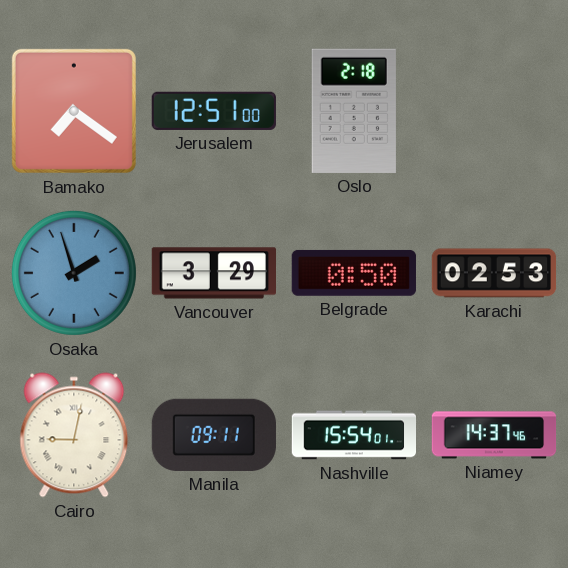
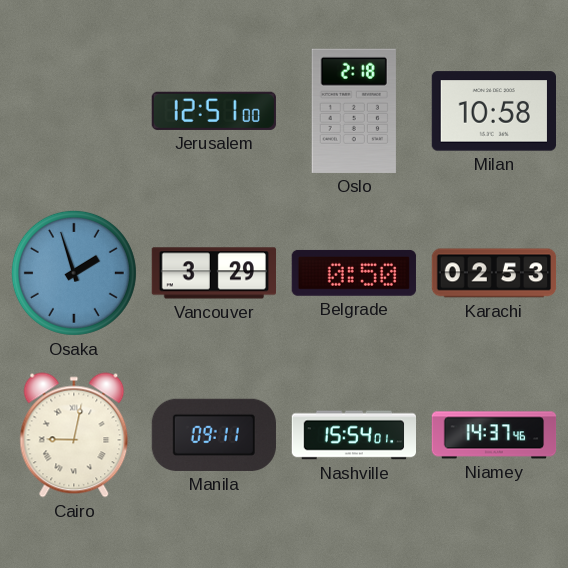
Bamako: 7:21 -> none
Milan: none -> 10:58
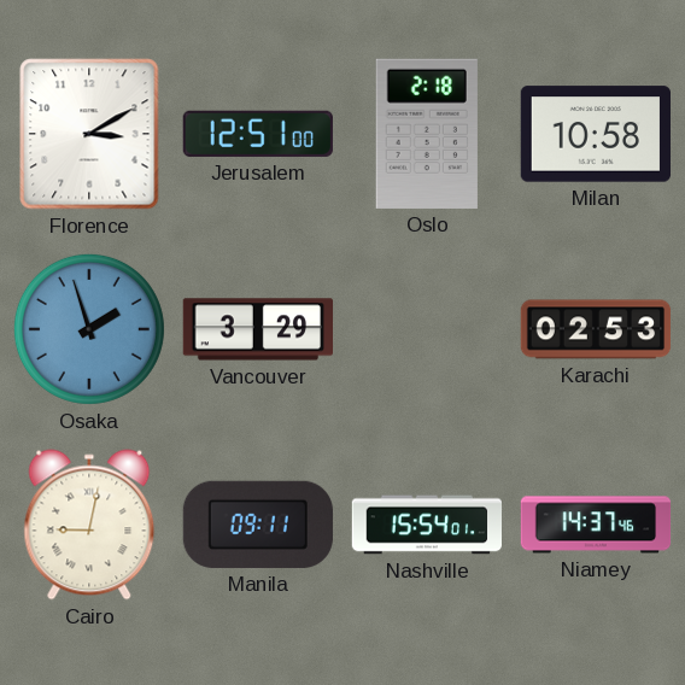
Florence: none -> 3:10
Belgrade: 0:50 -> none
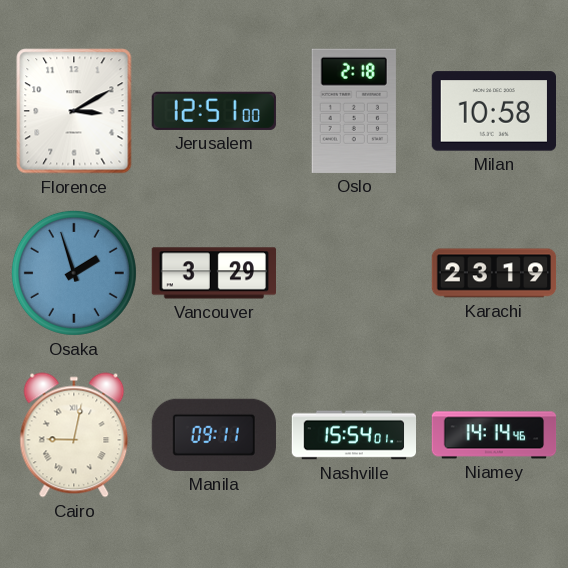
Karachi: 02:53 -> 23:19
Niamey: 14:37 -> 14:14
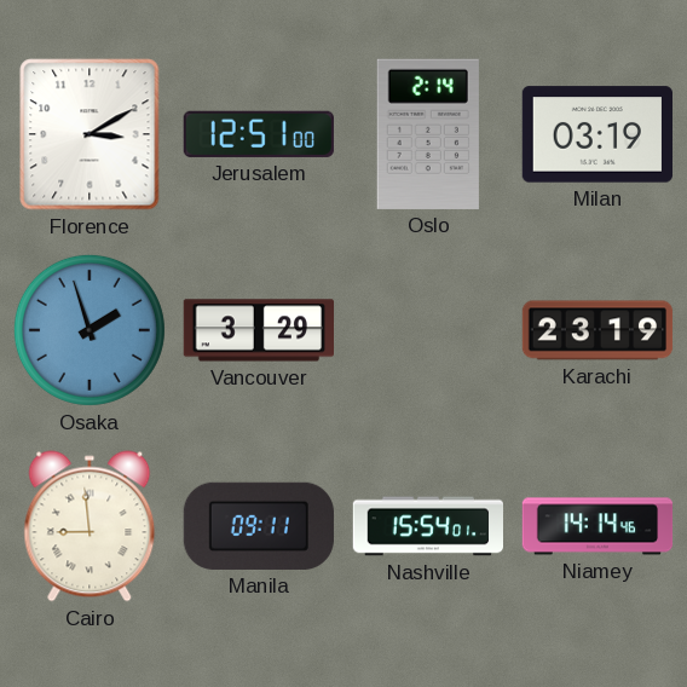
Oslo: 2:18 -> 2:14
Milan: 10:58 -> 03:19
Cairo: 9:02 -> 8:59
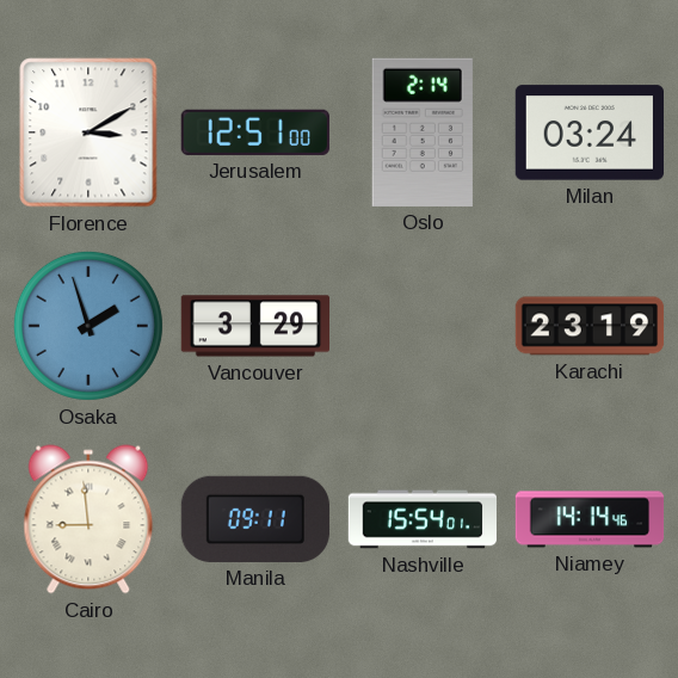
Milan: 03:19 -> 03:24
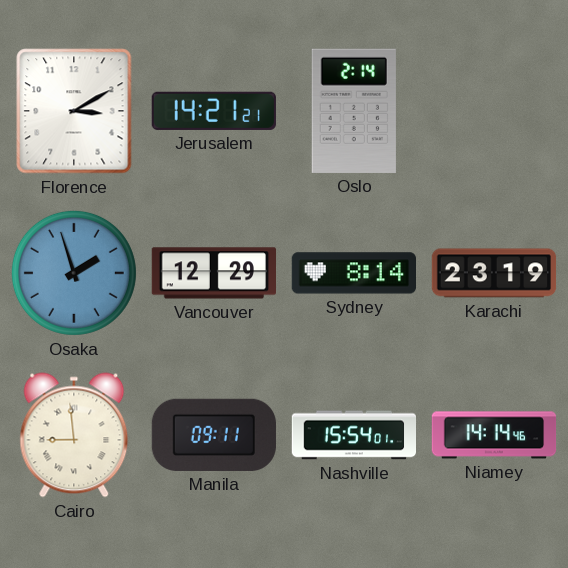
Jerusalem: 12:51 -> 14:21
Milan: 03:24 -> none
Vancouver: 3:29 -> 12:29
Sydney: none -> 8:14
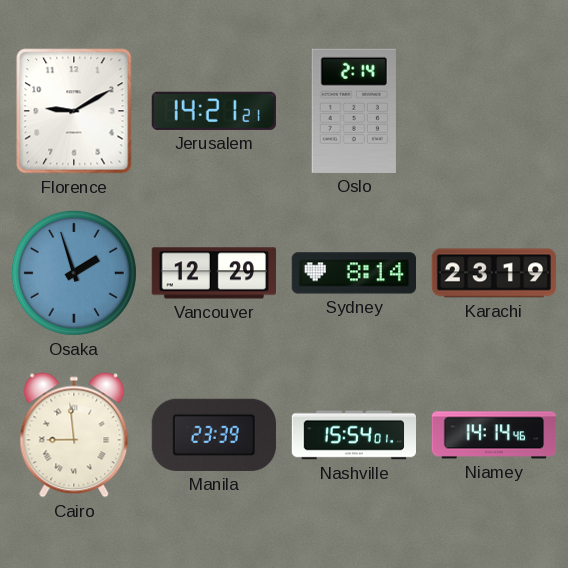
Florence: 3:10 -> 9:10
Manila: 09:11 -> 23:39
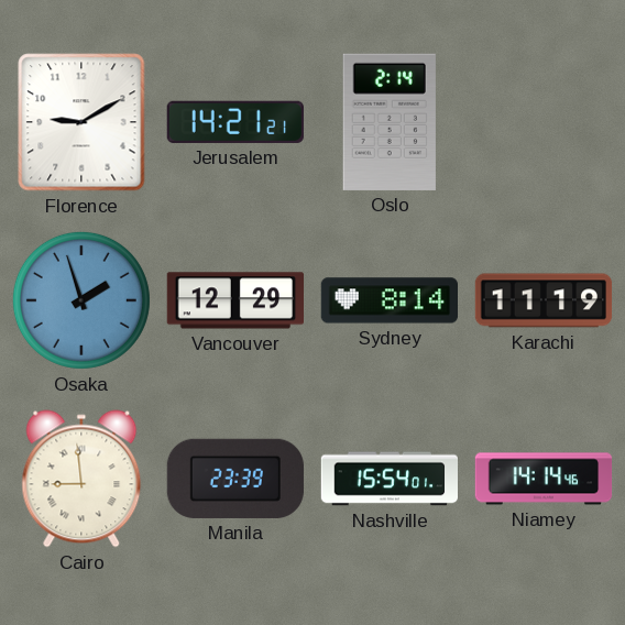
Karachi: 23:19 -> 11:19
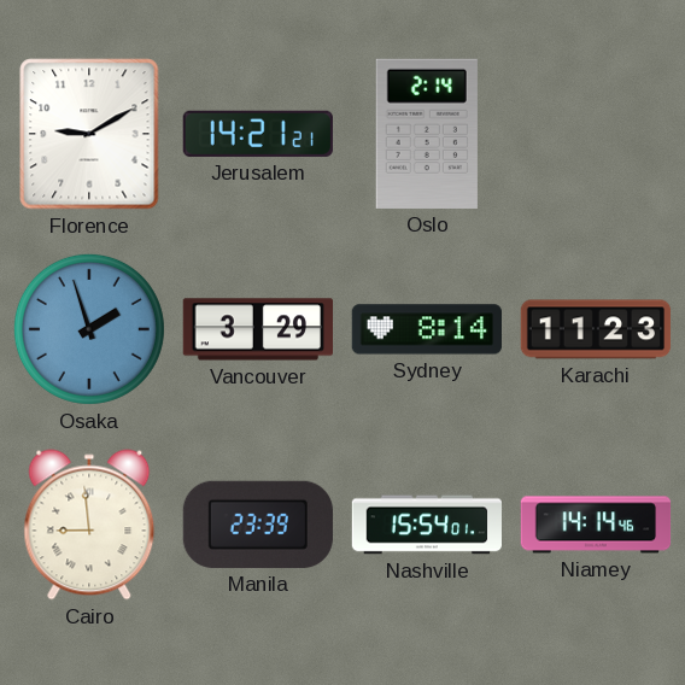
Vancouver: 12:29 -> 3:29
Karachi: 11:19 -> 11:23
